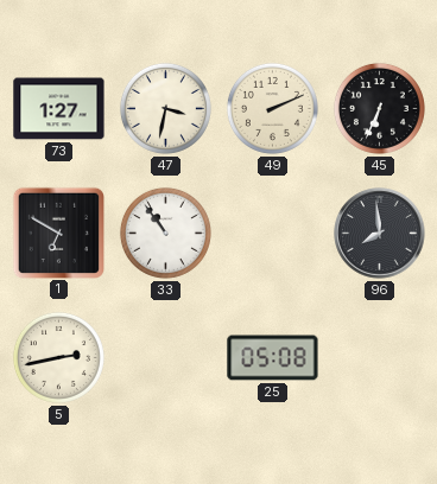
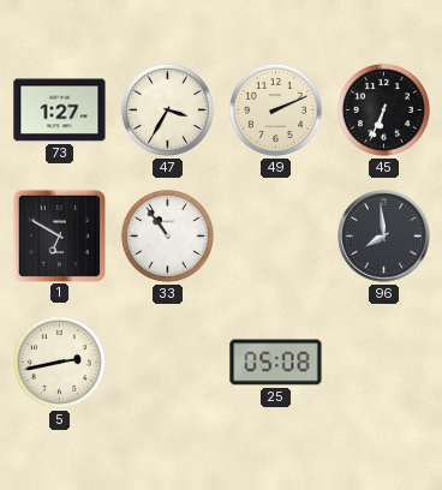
47: 3:32 -> 3:35
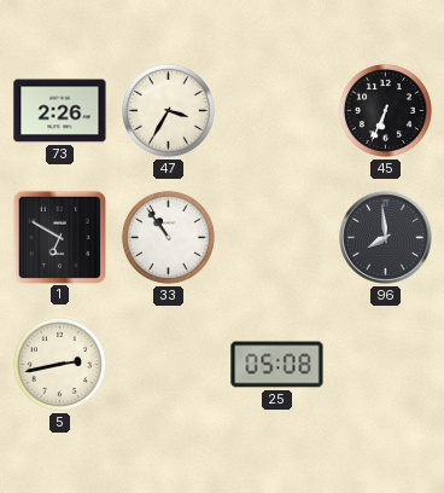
73: 1:27 -> 2:26
49: 2:11 -> none
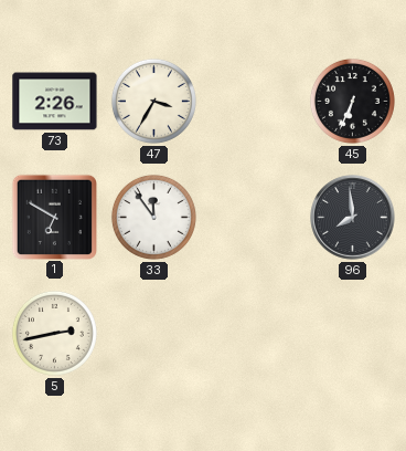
33: 10:54 -> 11:54
25: 05:08 -> none
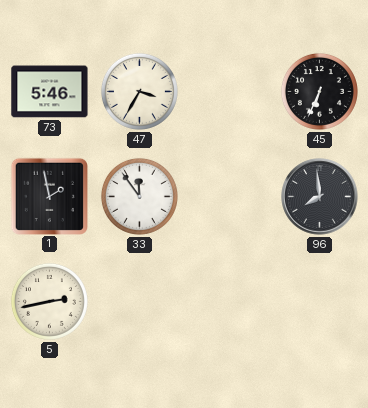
73: 2:26 -> 5:46
1: 6:50 -> 1:58
